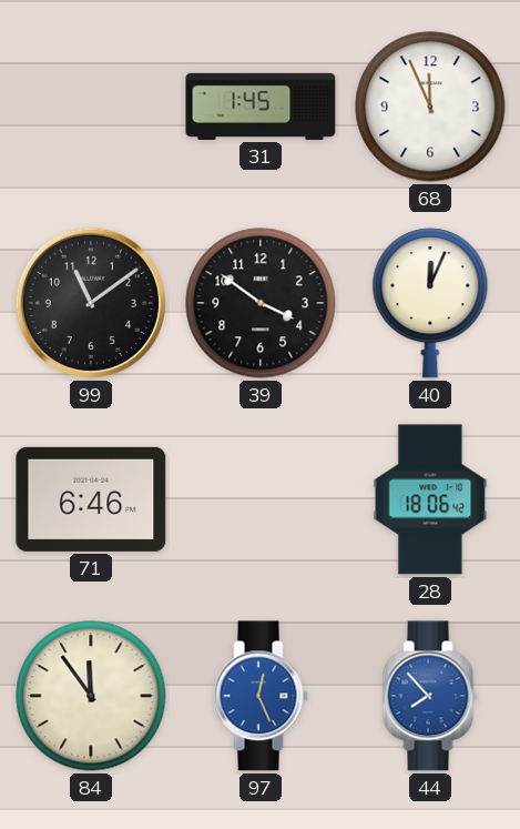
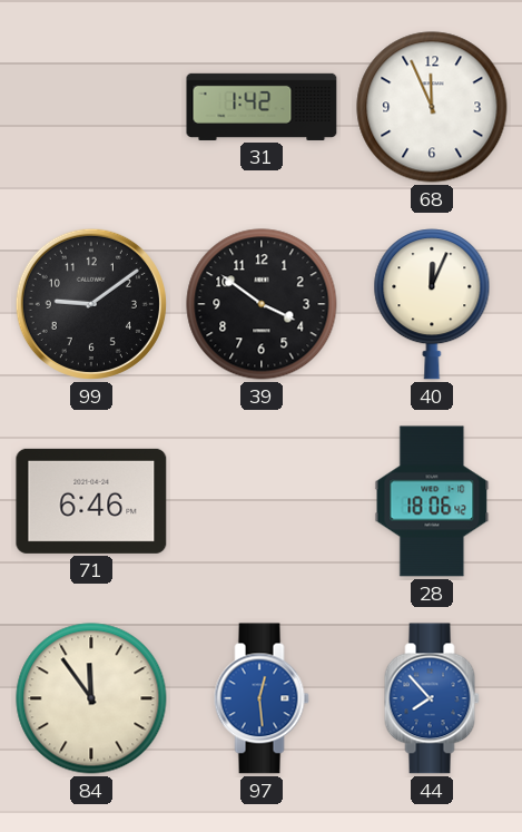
31: 1:45 -> 1:42
99: 11:09 -> 9:09
97: 12:26 -> 12:29
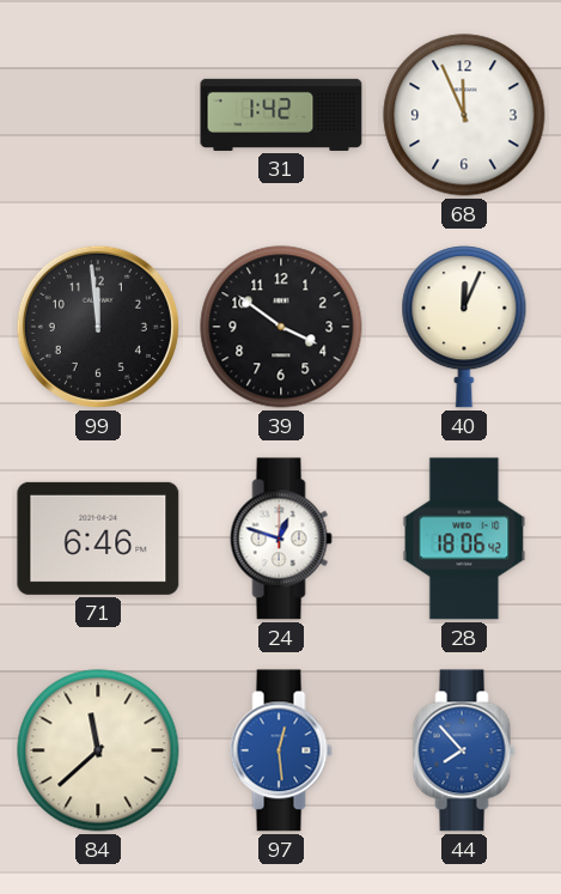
99: 9:09 -> 11:59
24: none -> 12:48
84: 11:54 -> 11:38
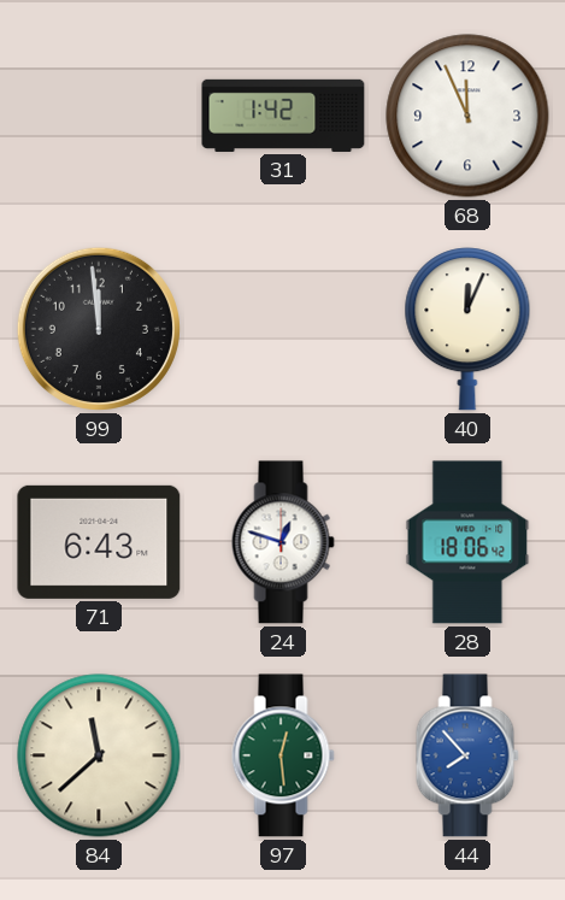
39: 3:51 -> none
71: 6:46 -> 6:43
97 dial: blue -> green
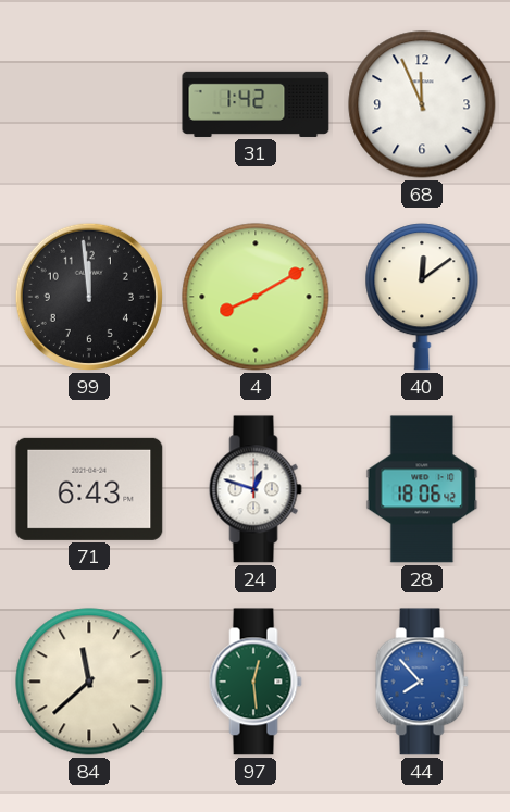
4: none -> 8:10
40: 12:04 -> 12:09
